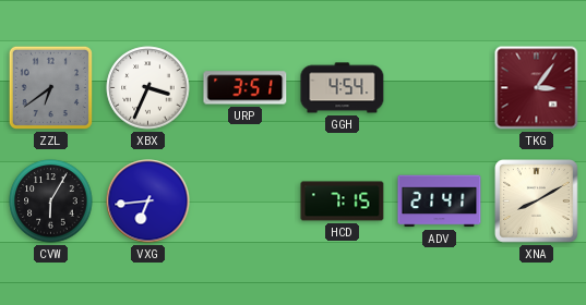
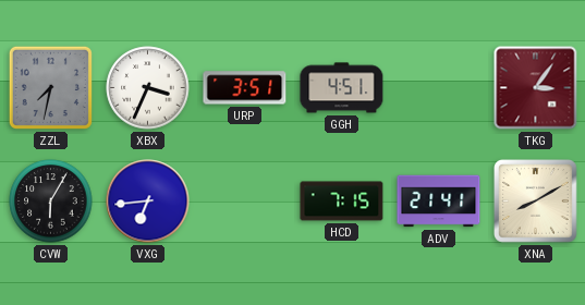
ZZL: 6:39 -> 7:32
GGH: 4:54 -> 4:51
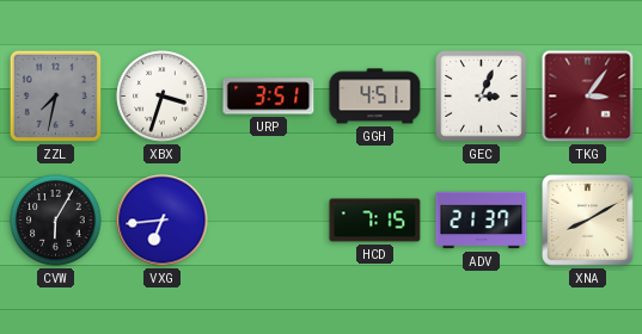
XBX: 3:34 -> 3:33
GEC: none -> 3:04
ADV: 21:41 -> 21:37
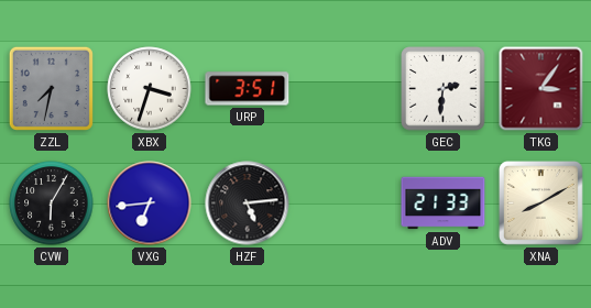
GGH: 4:51 -> none
GEC: 3:04 -> 2:31
HZF: none -> 5:14
HCD: 7:15 -> none
ADV: 21:37 -> 21:33
